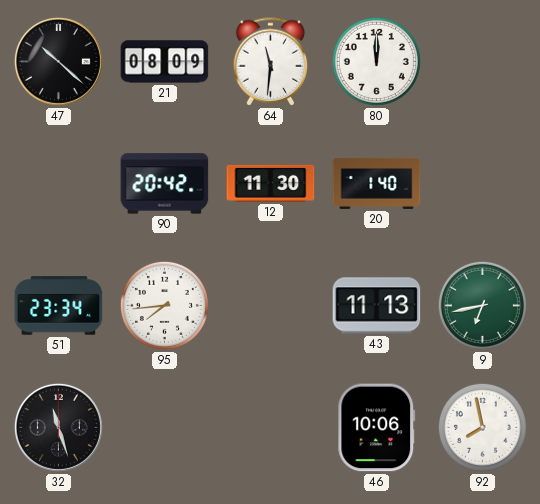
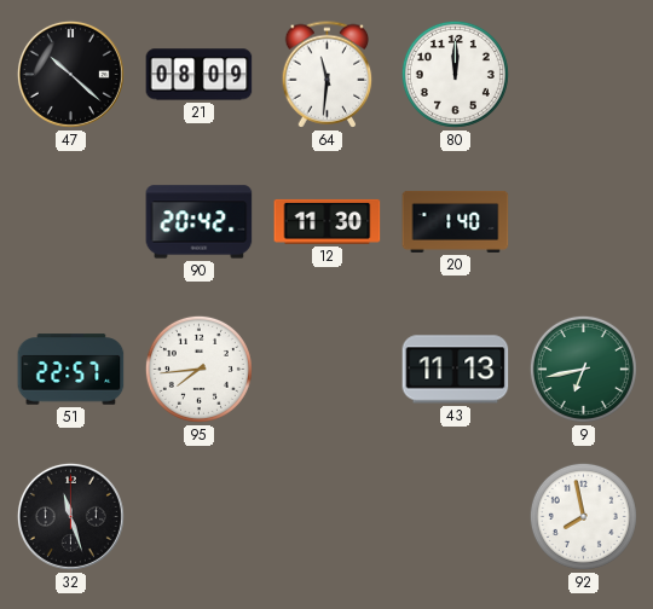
51: 23:34 -> 22:57
46: 10:06 -> none
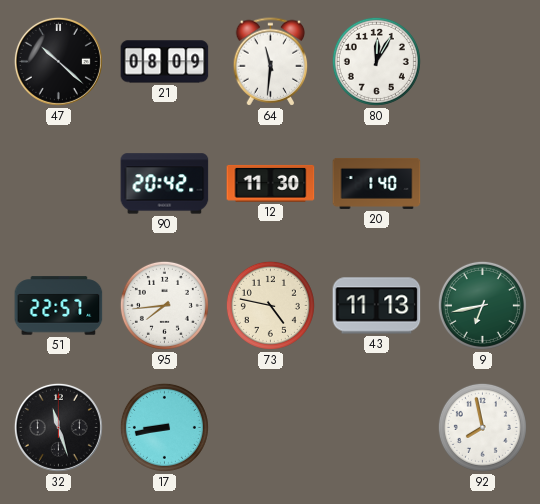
80: 12:00 -> 12:05
73: none -> 4:47
17: none -> 8:43
